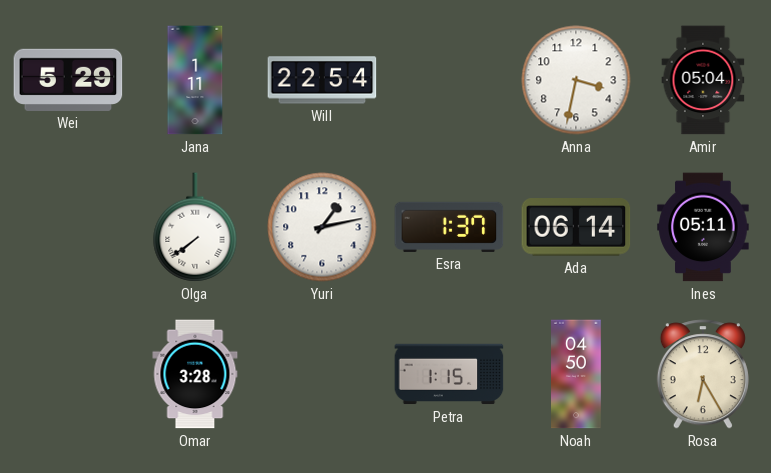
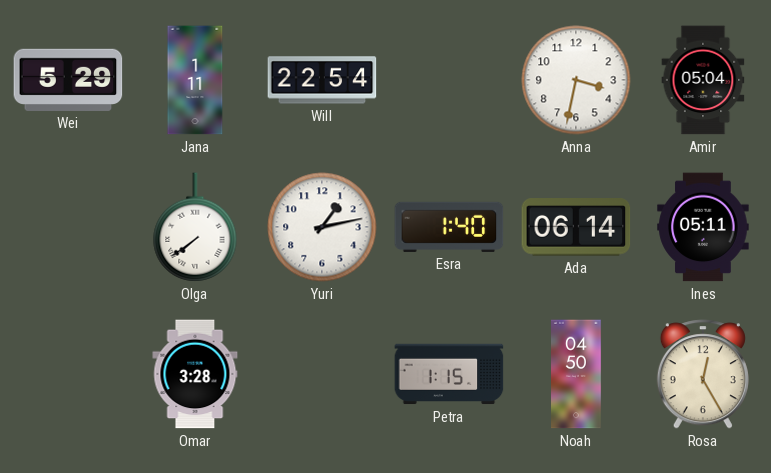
Esra: 1:37 -> 1:40
Rosa: 6:25 -> 12:25
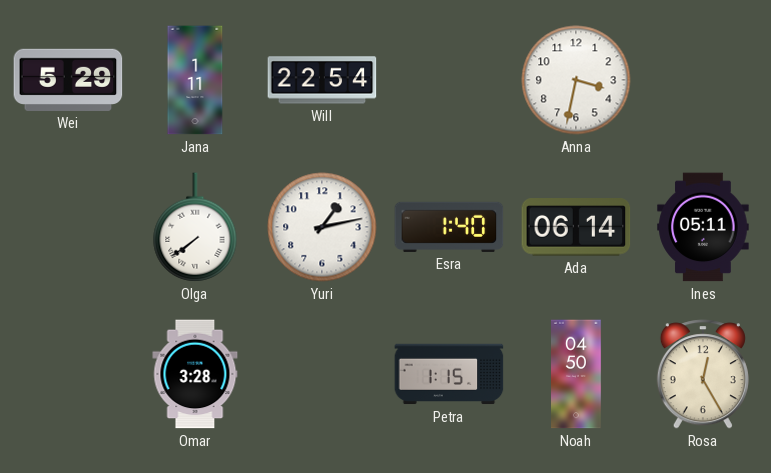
Amir: 05:04 -> none
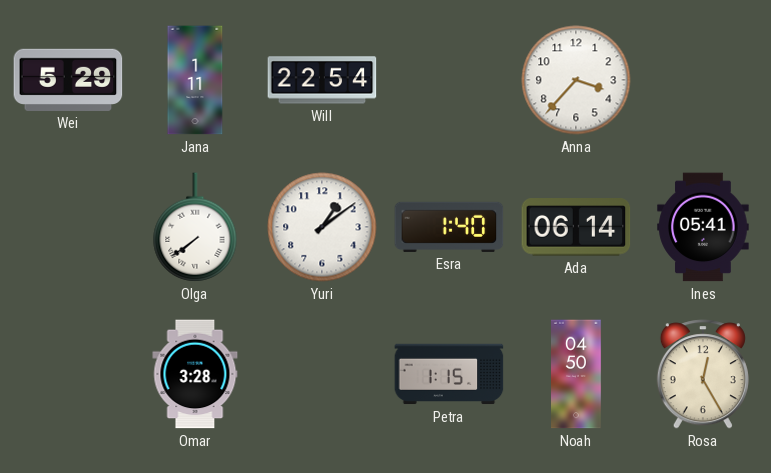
Anna: 3:32 -> 3:37
Yuri: 1:13 -> 1:09
Ines: 05:11 -> 05:41
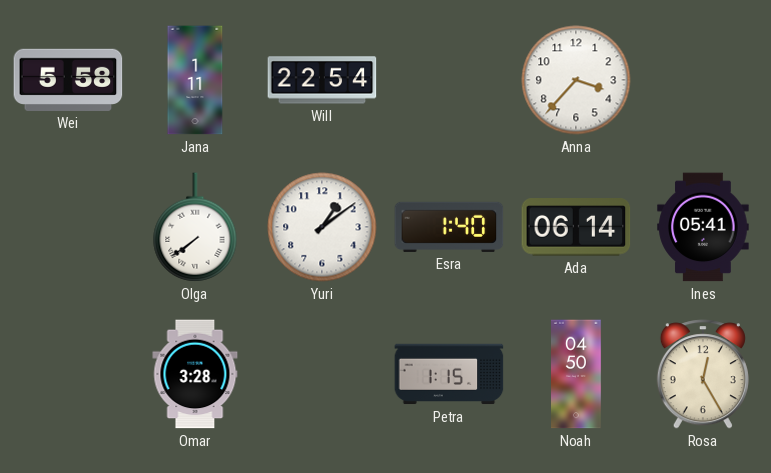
Wei: 5:29 -> 5:58
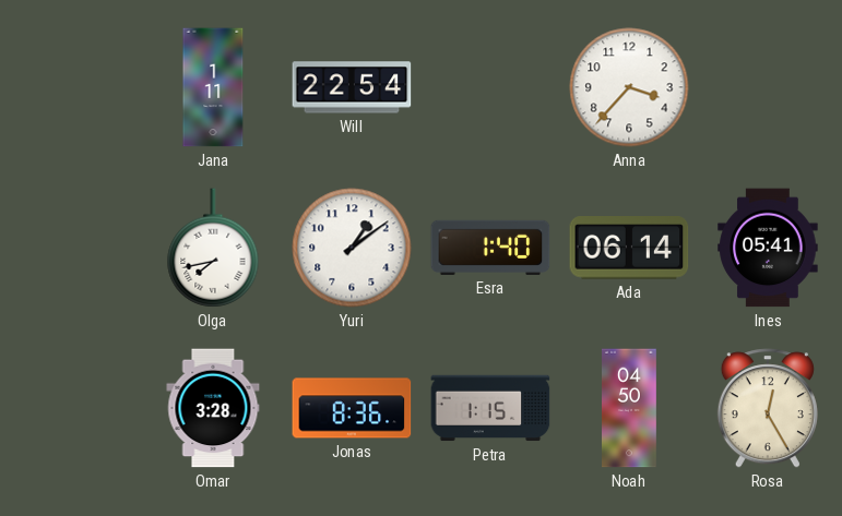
Wei: 5:58 -> none
Olga: 7:39 -> 7:43
Jonas: none -> 8:36
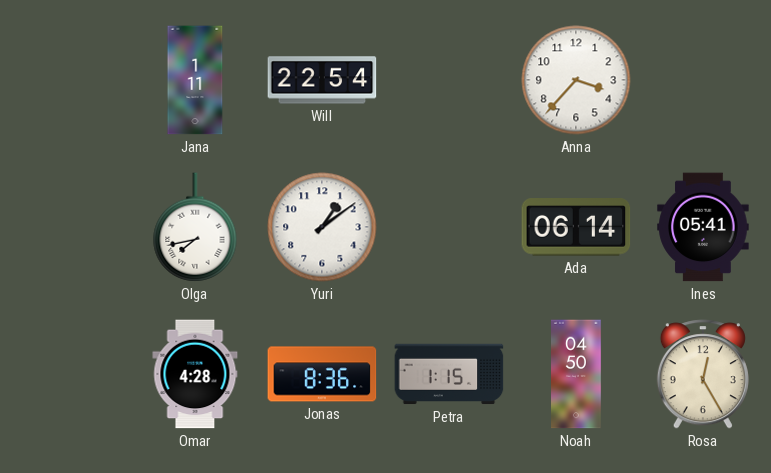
Esra: 1:40 -> none
Omar: 3:28 -> 4:28
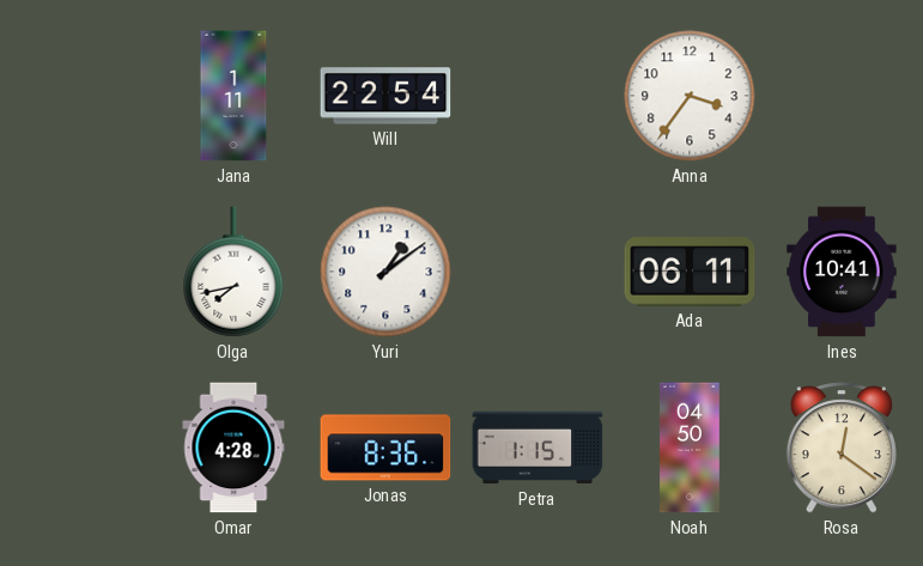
Anna: 3:37 -> 3:36
Ada: 06:14 -> 06:11
Ines: 05:41 -> 10:41
Rosa: 12:25 -> 12:21
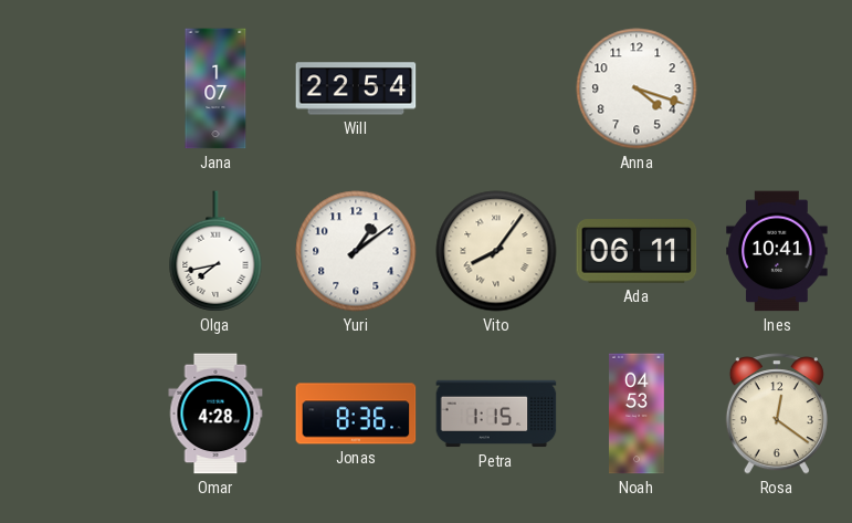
Jana: 1:11 -> 1:07
Anna: 3:36 -> 4:18
Vito: none -> 8:06
Noah: 04:50 -> 04:53
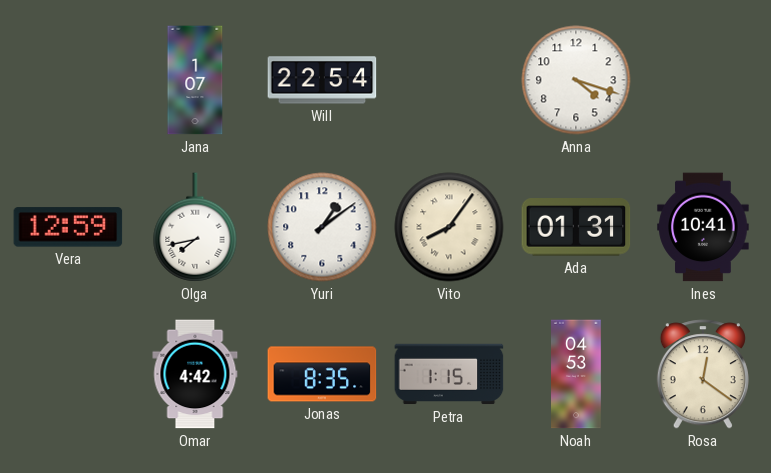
Vera: none -> 12:59
Ada: 06:11 -> 01:31
Omar: 4:28 -> 4:42
Jonas: 8:36 -> 8:35
